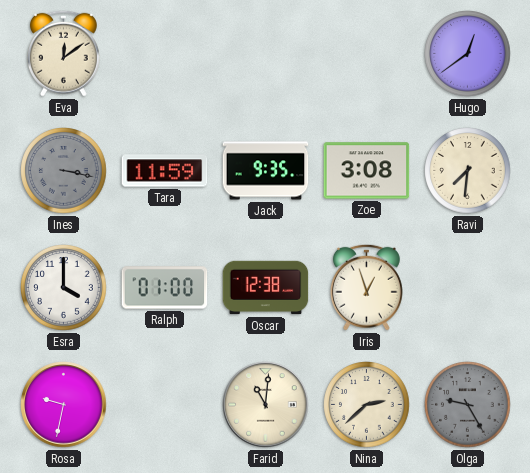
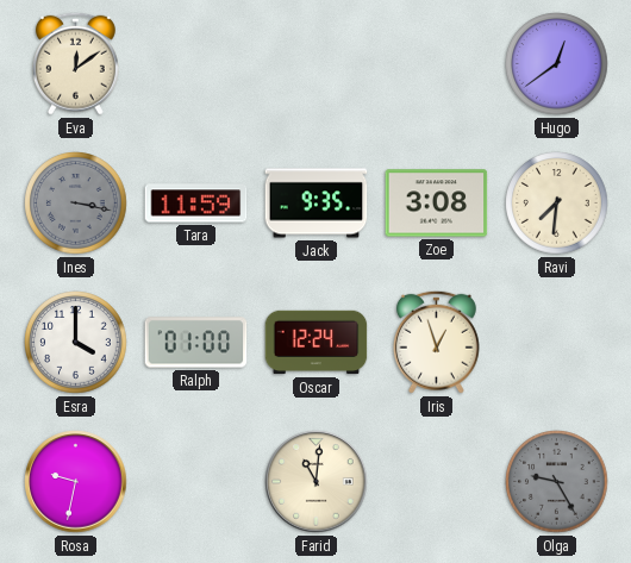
Oscar: 12:38 -> 12:24
Nina: 2:38 -> none
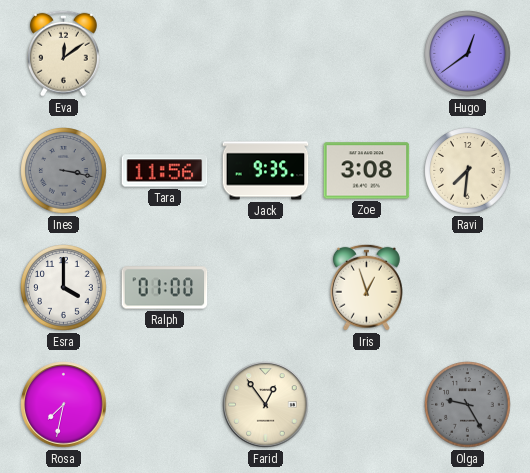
Tara: 11:59 -> 11:56
Oscar: 12:24 -> none
Rosa: 9:32 -> 7:32
Farid: 11:01 -> 12:54
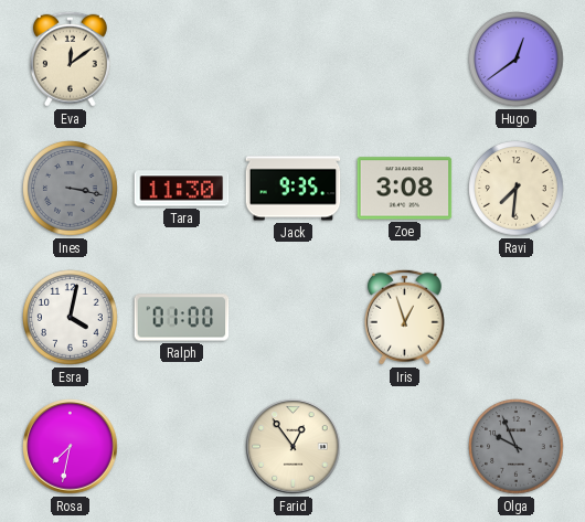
Tara: 11:56 -> 11:30
Esra: 4:00 -> 4:02
Olga: 9:25 -> 9:56
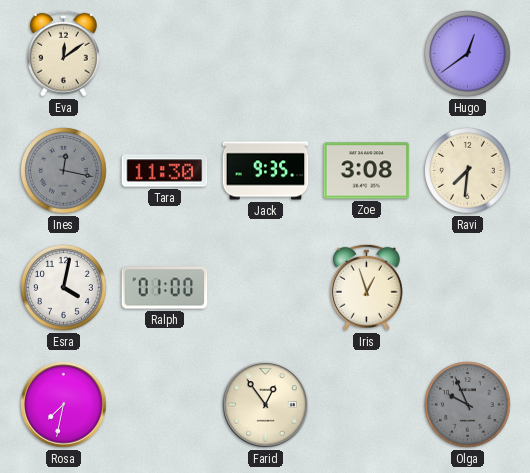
Ines: 3:17 -> 12:17
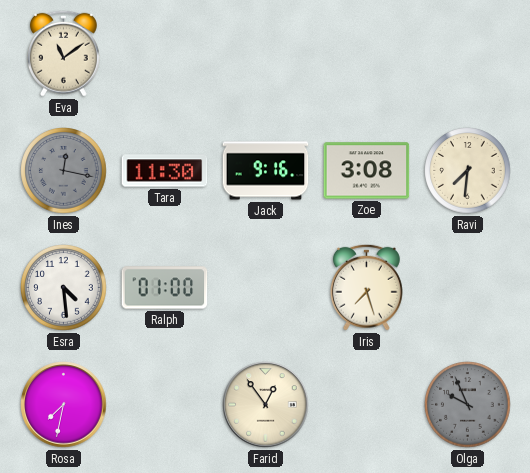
Eva: 12:09 -> 11:09
Hugo: 12:39 -> none
Jack: 9:35 -> 9:16
Esra: 4:02 -> 4:29
Iris: 12:57 -> 7:27
